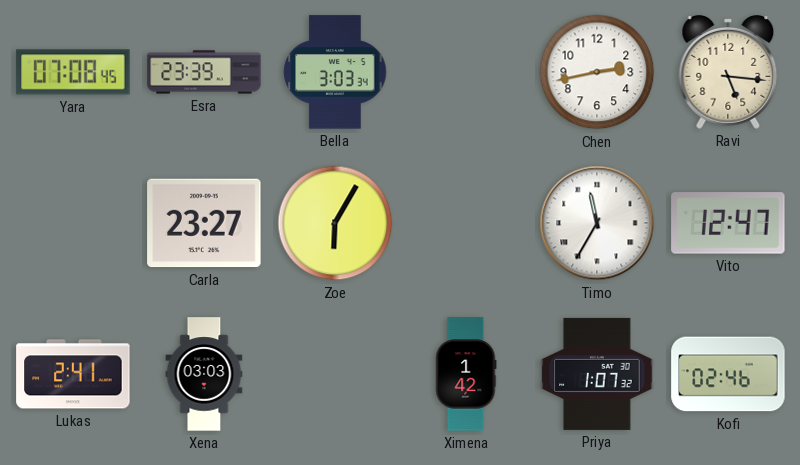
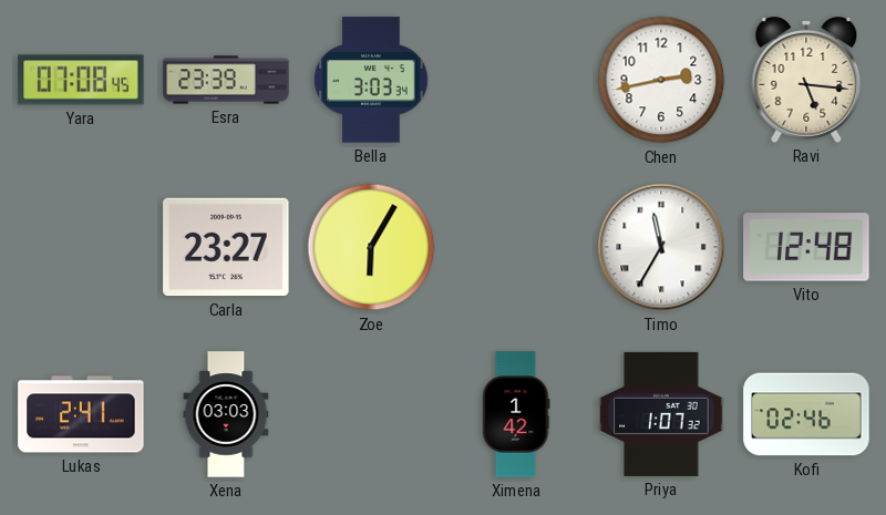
Vito: 12:47 -> 12:48
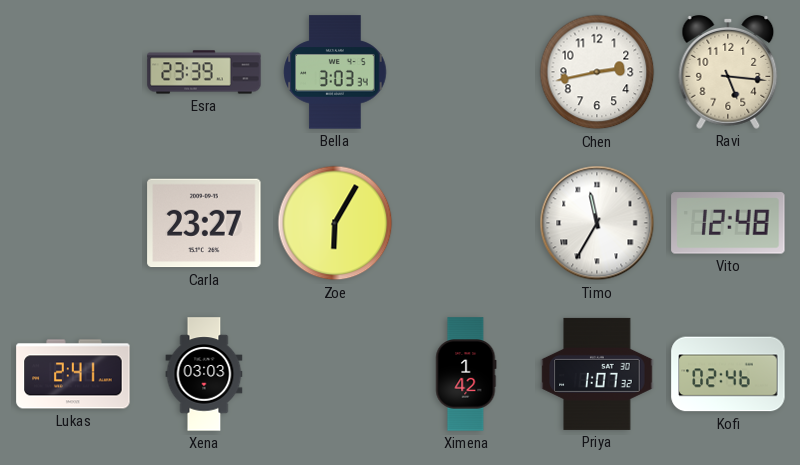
Yara: 07:08 -> none
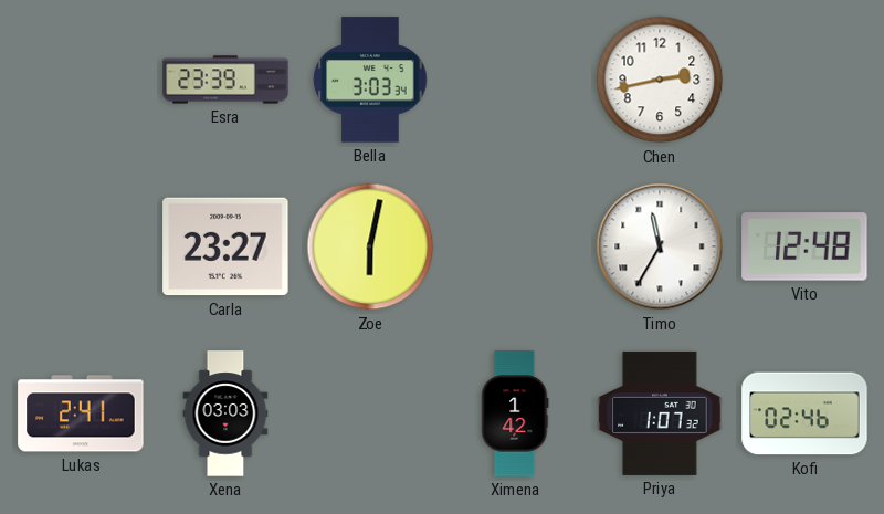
Ravi: 5:16 -> none
Zoe: 6:05 -> 6:02
